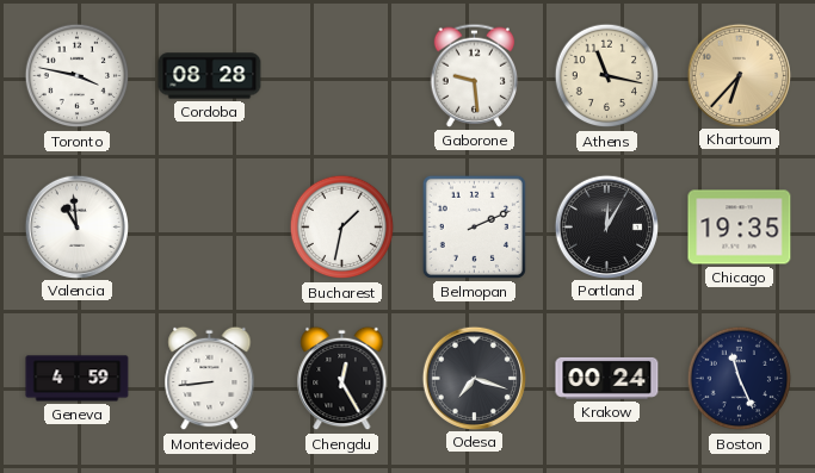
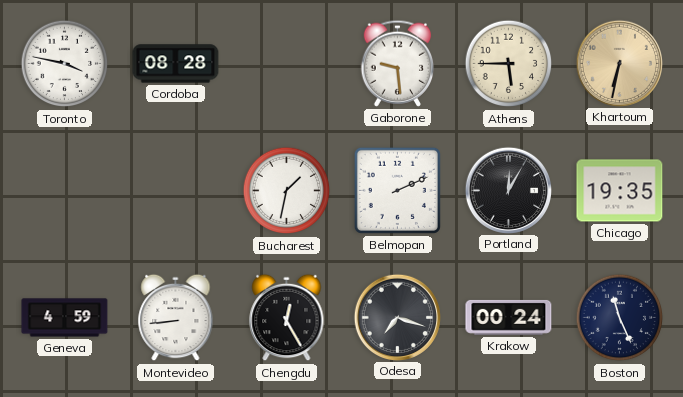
Athens: 11:17 -> 5:45
Khartoum: 6:37 -> 6:32
Valencia: 10:59 -> none
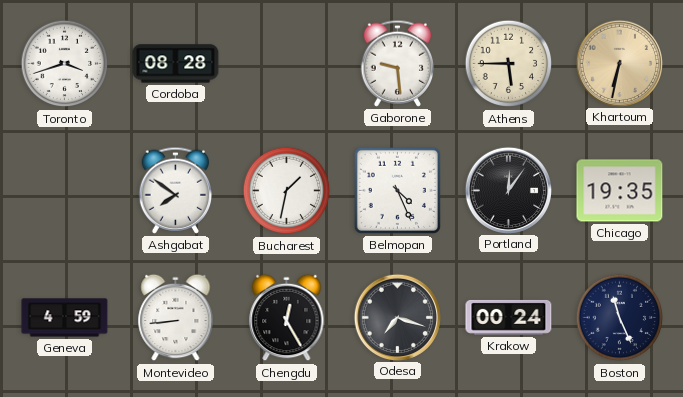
Toronto: 3:47 -> 3:42
Ashgabat: none -> 7:51
Belmopan: 2:11 -> 4:26
Portland: 12:05 -> 12:06
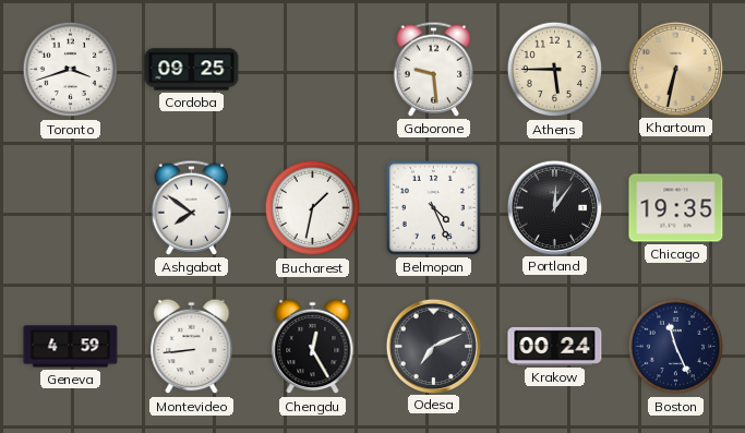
Cordoba: 08:28 -> 09:25
Odesa: 7:18 -> 7:11
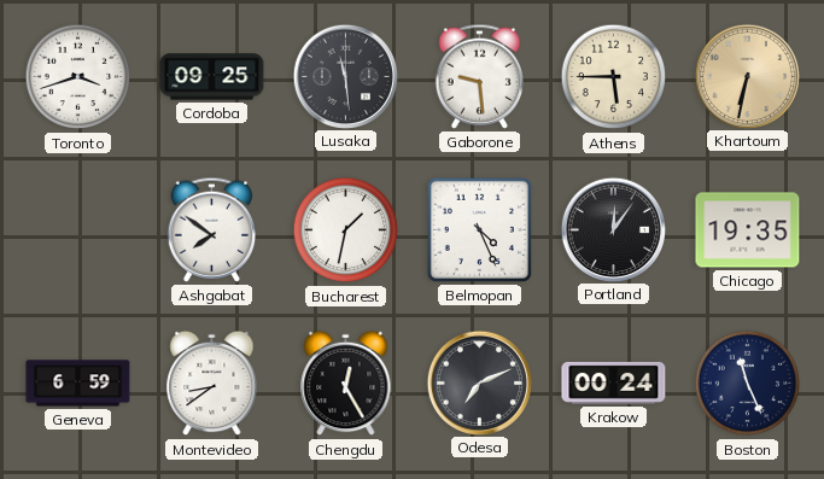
Lusaka: none -> 11:29
Geneva: 4:59 -> 6:59
Montevideo: 8:44 -> 8:39
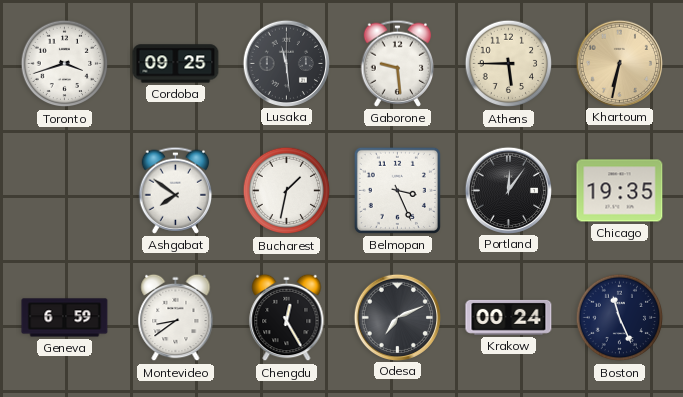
Belmopan: 4:26 -> 3:26
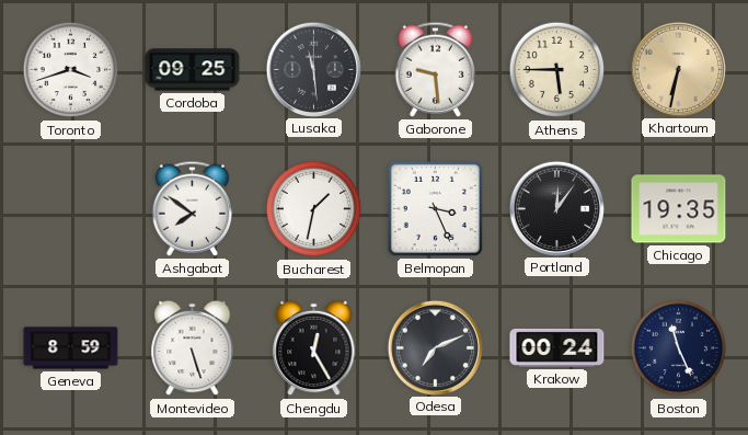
Geneva: 6:59 -> 8:59
Montevideo: 8:39 -> 5:27
